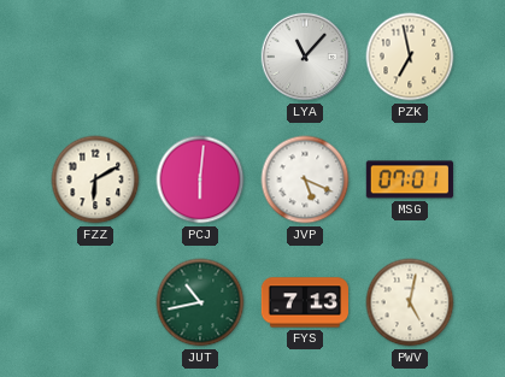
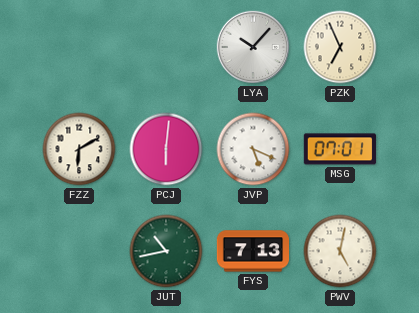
LYA: 11:07 -> 10:07
PZK: 6:58 -> 6:56
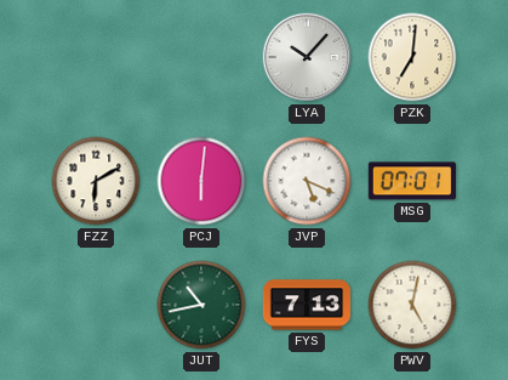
PZK: 6:56 -> 7:01
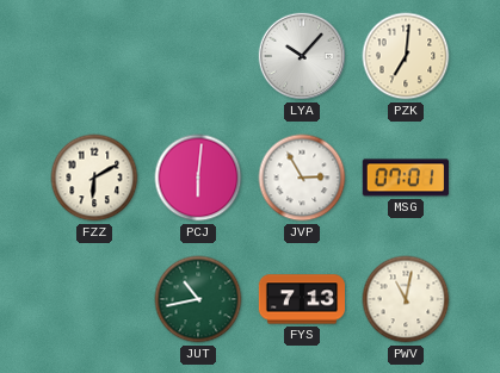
JVP: 5:19 -> 2:55
PWV: 5:02 -> 11:02
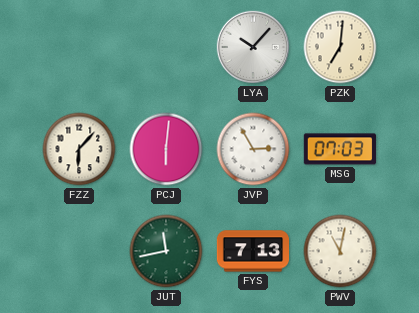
FZZ: 6:10 -> 6:07
MSG: 07:01 -> 07:03
JUT: 10:43 -> 11:43
